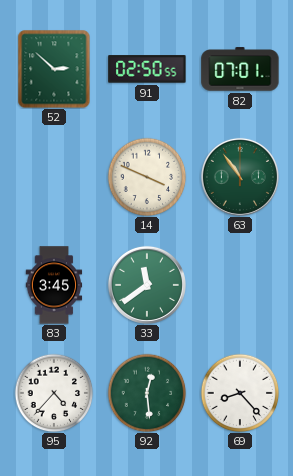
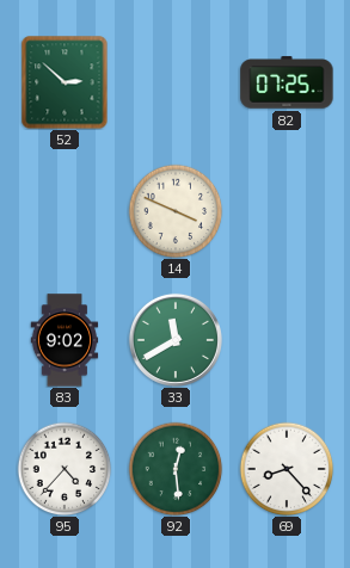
91: 02:50 -> none
82: 07:01 -> 07:25
63: 10:54 -> none
83: 3:45 -> 9:02
33: 11:39 -> 11:40
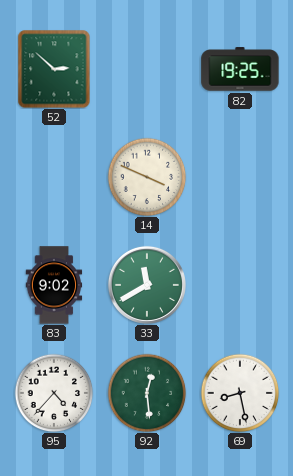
82: 07:25 -> 19:25
69: 8:23 -> 8:28
